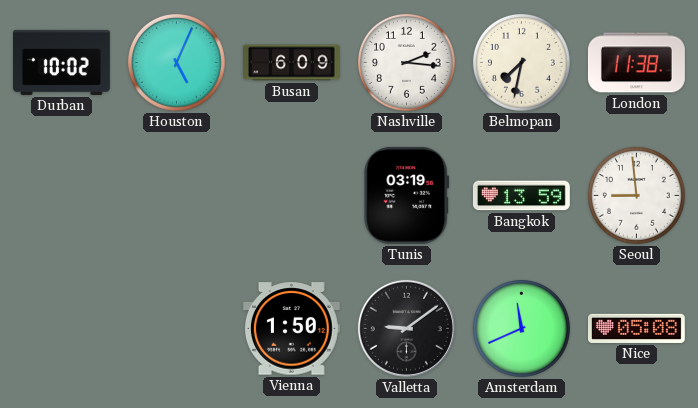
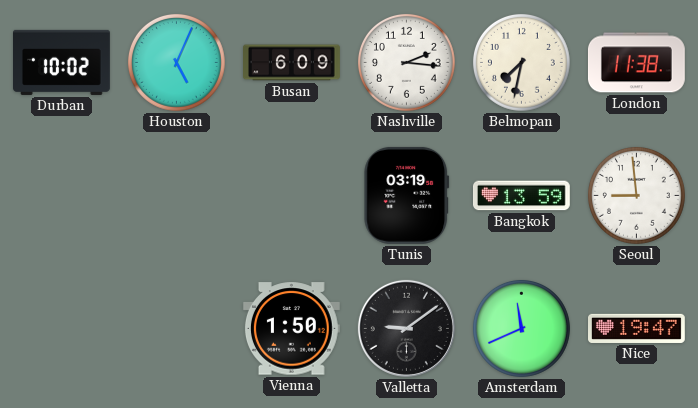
Nice: 05:08 -> 19:47
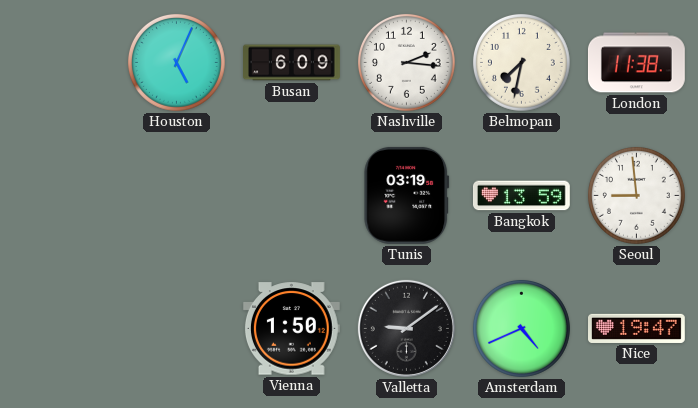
Durban: 10:02 -> none
Amsterdam: 11:41 -> 4:41
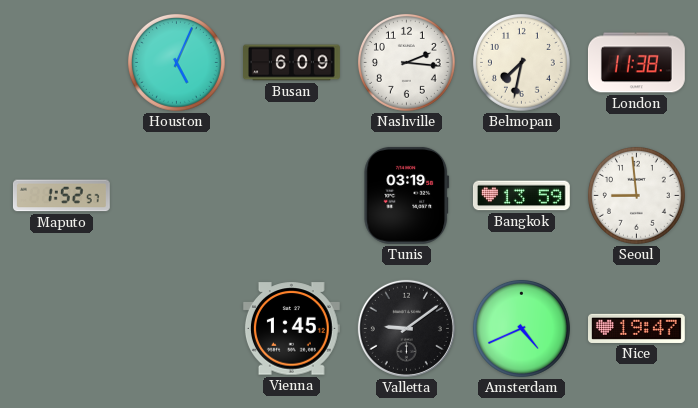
Maputo: none -> 1:52
Vienna: 1:50 -> 1:45
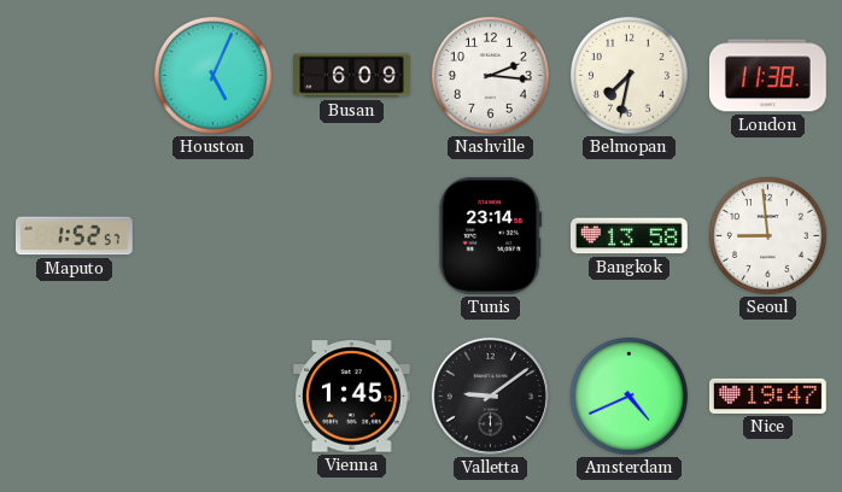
Tunis: 03:19 -> 23:14
Bangkok: 13:59 -> 13:58
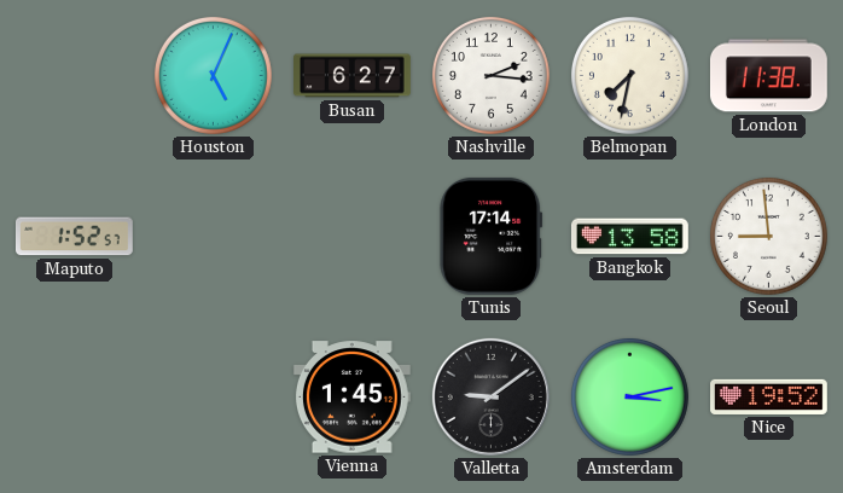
Busan: 6:09 -> 6:27
Tunis: 23:14 -> 17:14
Amsterdam: 4:41 -> 3:13
Nice: 19:47 -> 19:52
